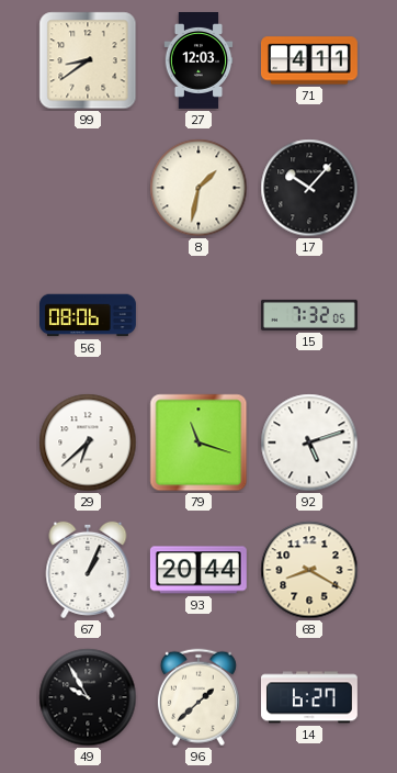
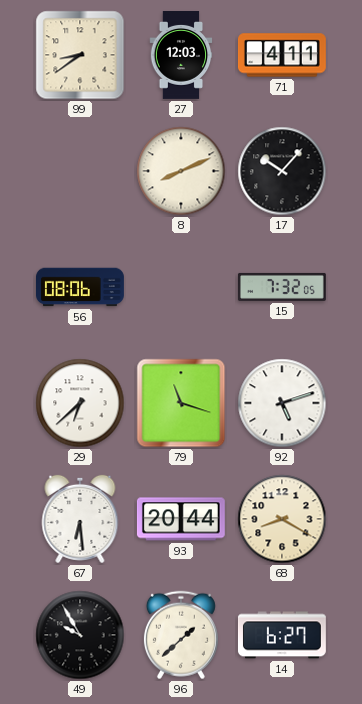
8: 1:32 -> 8:11
67: 1:04 -> 6:29
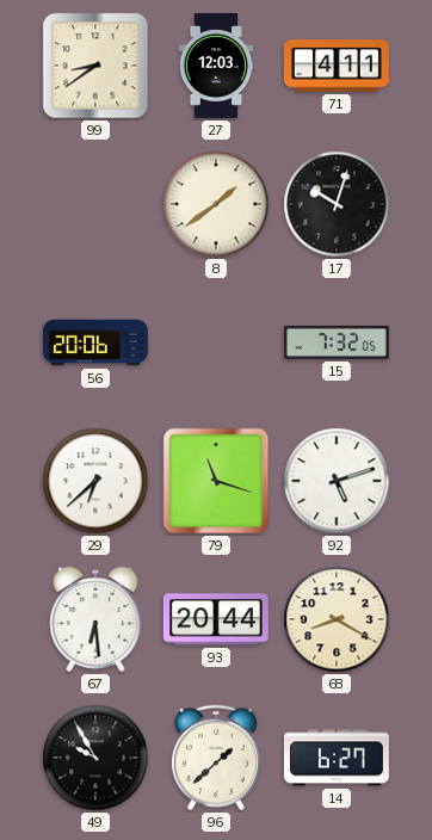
8: 8:11 -> 1:39
17: 10:07 -> 10:03
56: 08:06 -> 20:06
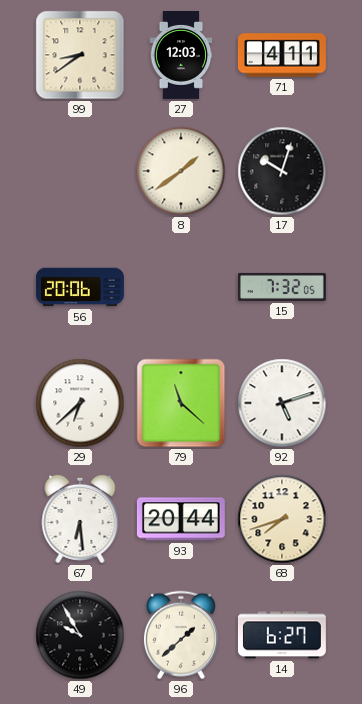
79: 11:18 -> 11:22
68: 8:20 -> 7:42
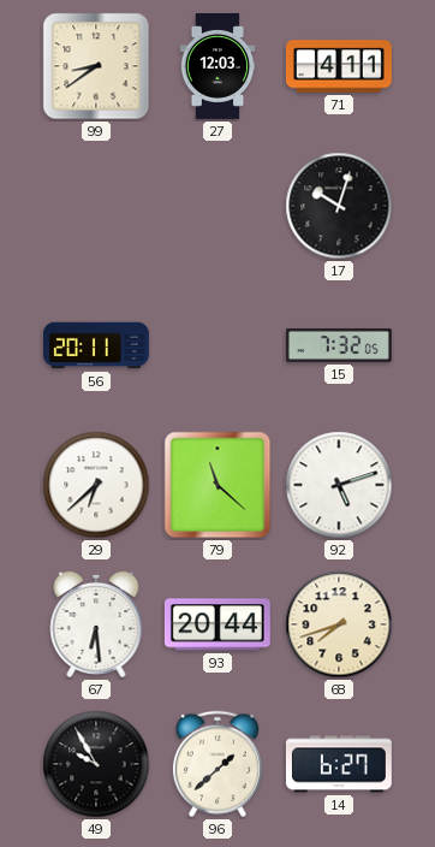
8: 1:39 -> none
56: 20:06 -> 20:11
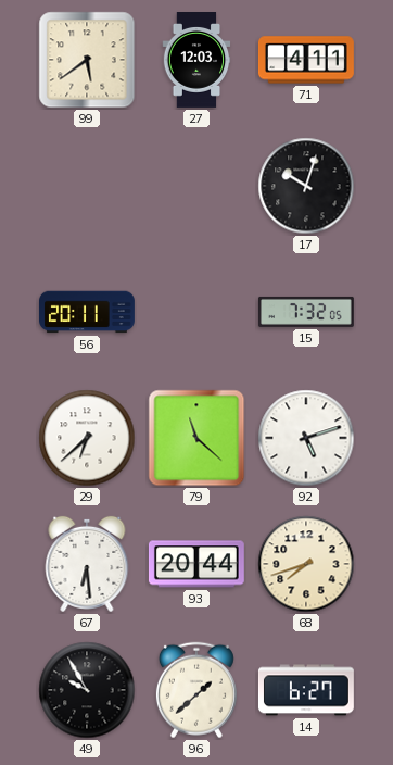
99: 8:39 -> 5:39
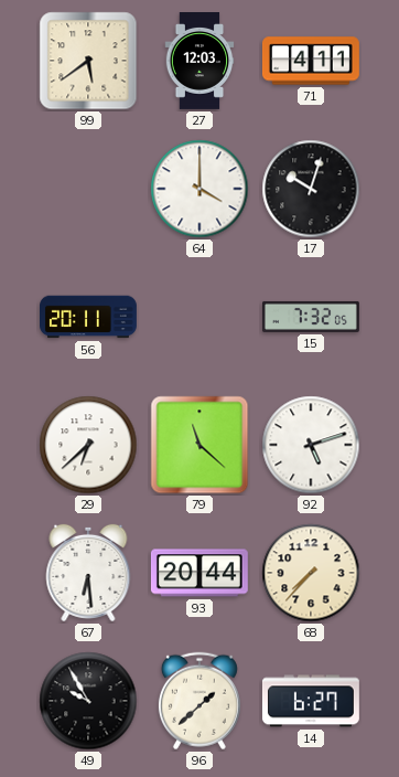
64: none -> 4:00
68: 7:42 -> 7:37
